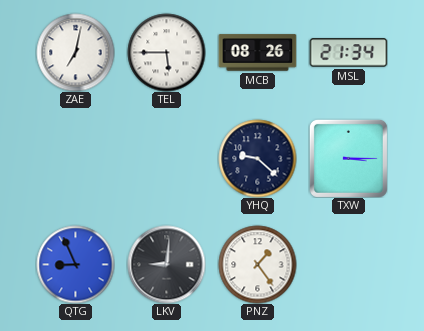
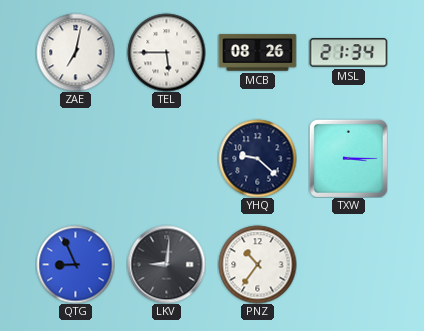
PNZ: 1:24 -> 10:36
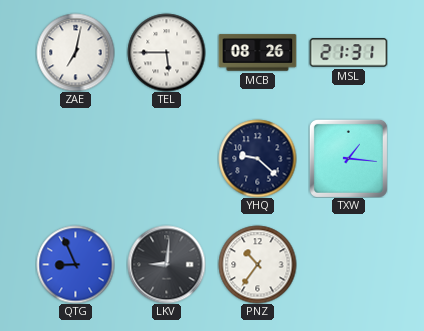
MSL: 21:34 -> 21:31
TXW: 3:15 -> 1:16
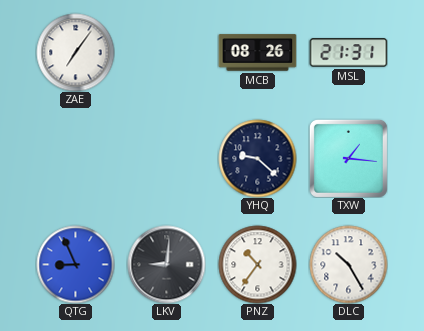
ZAE: 7:02 -> 7:06
TEL: 5:45 -> none
DLC: none -> 10:25
